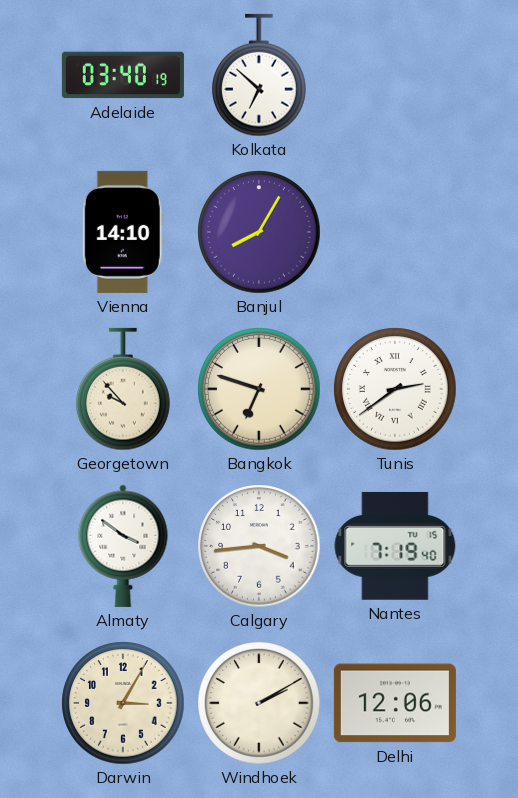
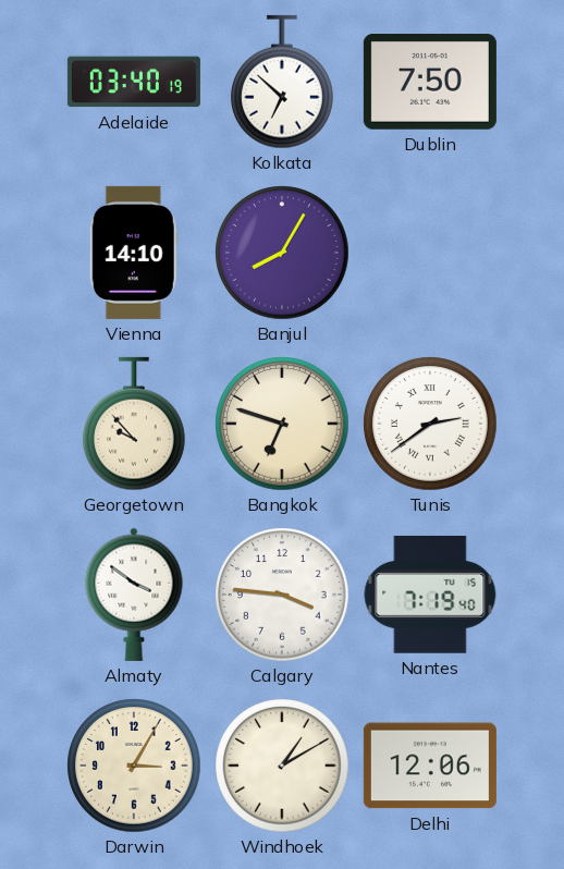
Dublin: none -> 7:50
Calgary: 3:44 -> 3:46
Windhoek: 2:10 -> 1:10
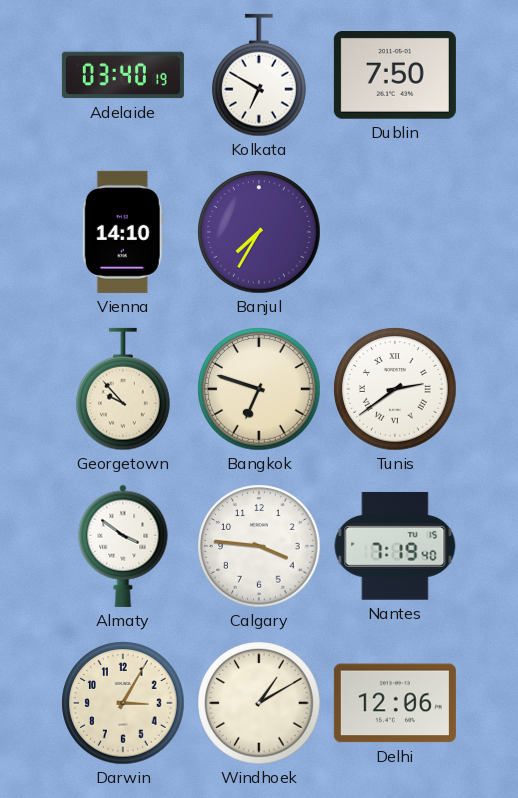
Kolkata: 6:52 -> 6:50
Banjul: 8:05 -> 7:35
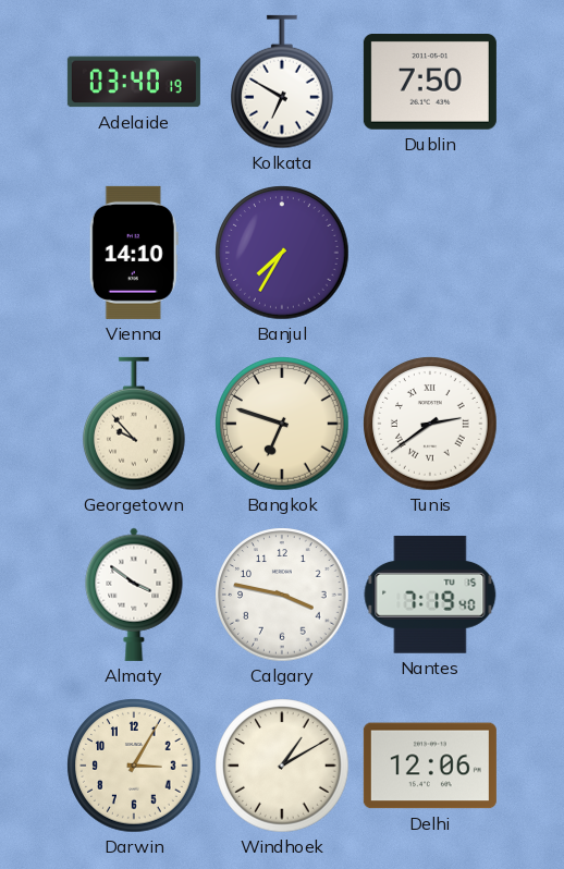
Calgary: 3:46 -> 3:47
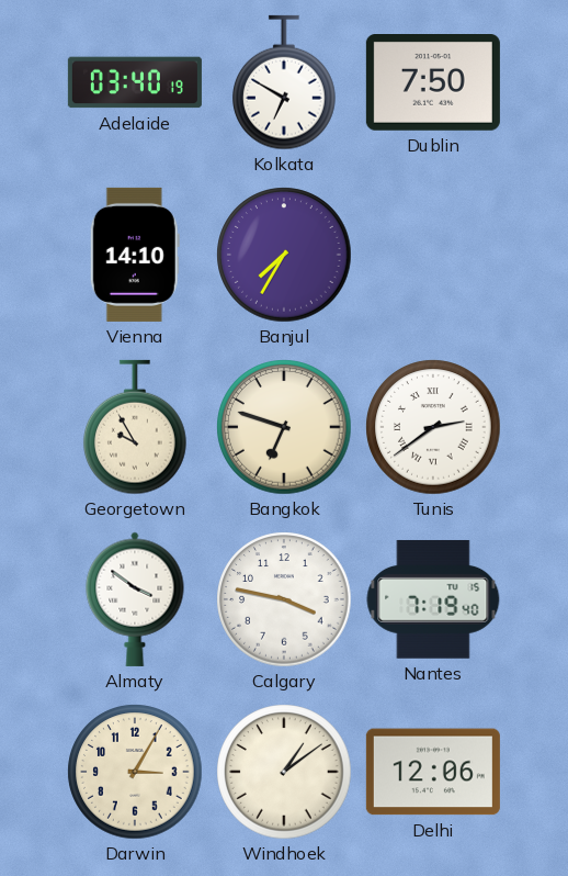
Georgetown: 9:53 -> 9:55
Windhoek: 1:10 -> 1:09
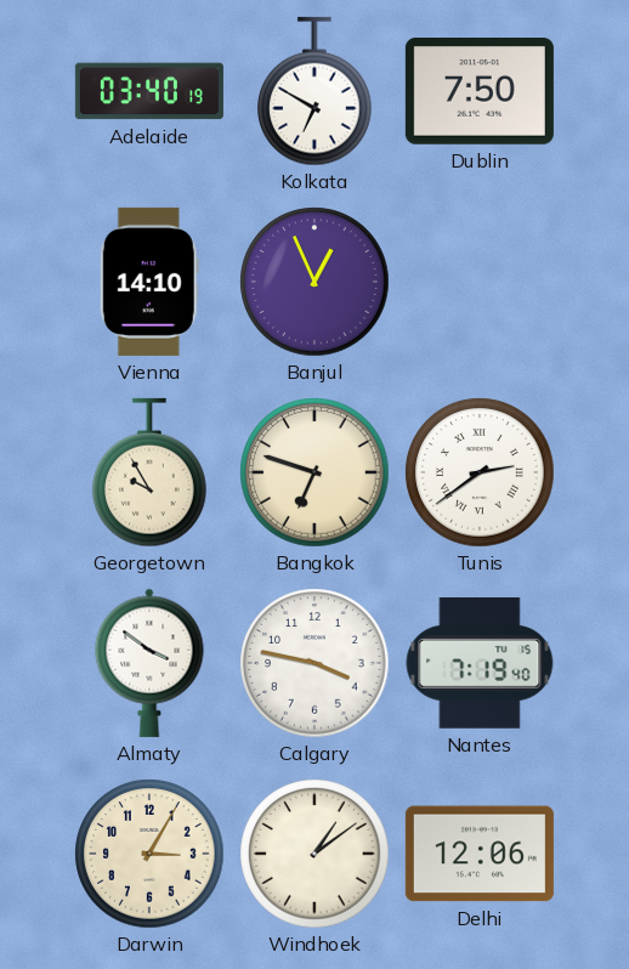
Banjul: 7:35 -> 12:56
